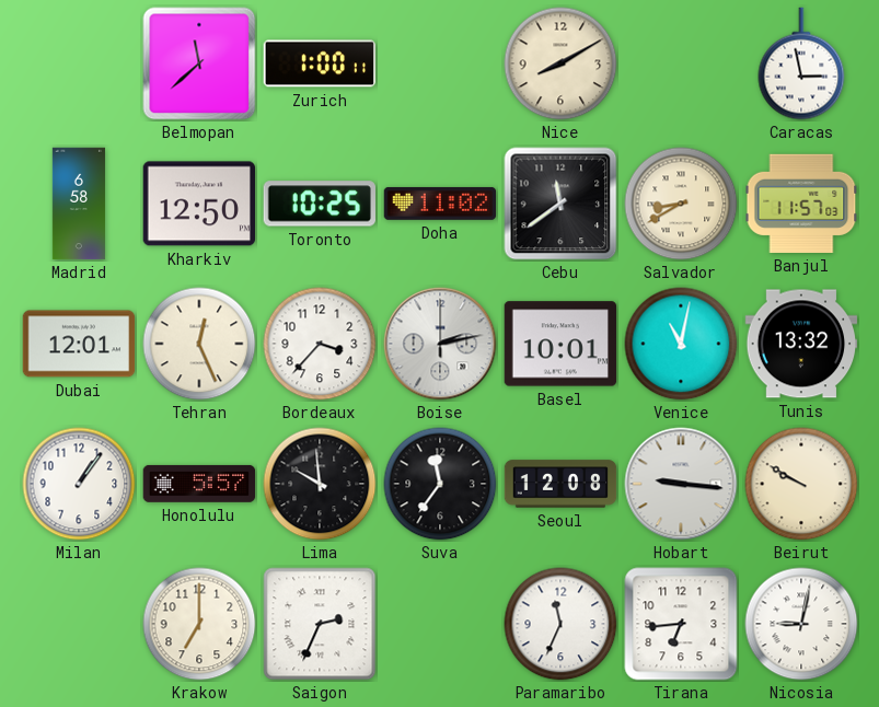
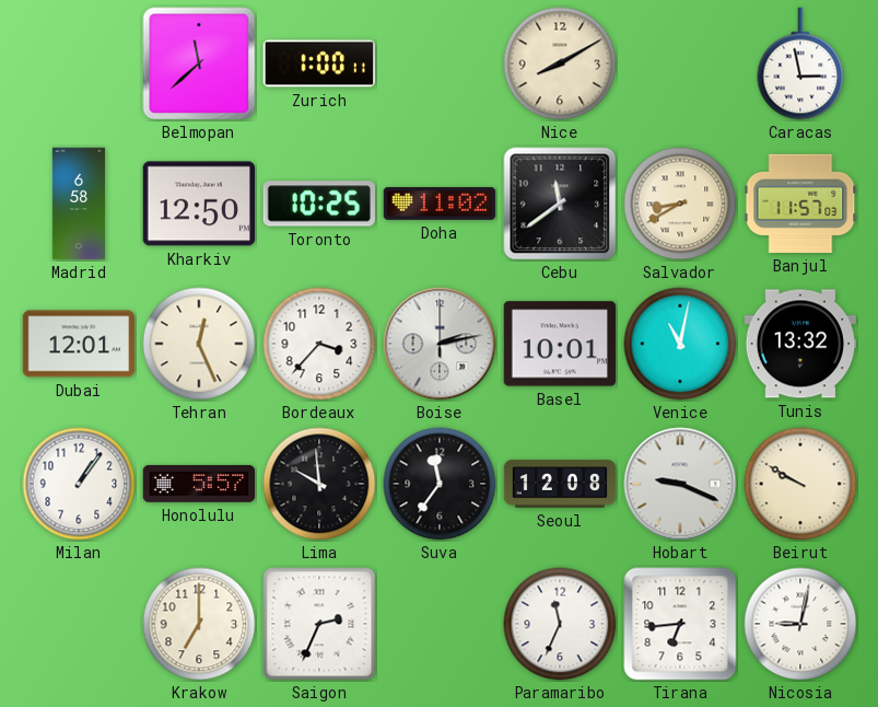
Hobart: 9:16 -> 9:19
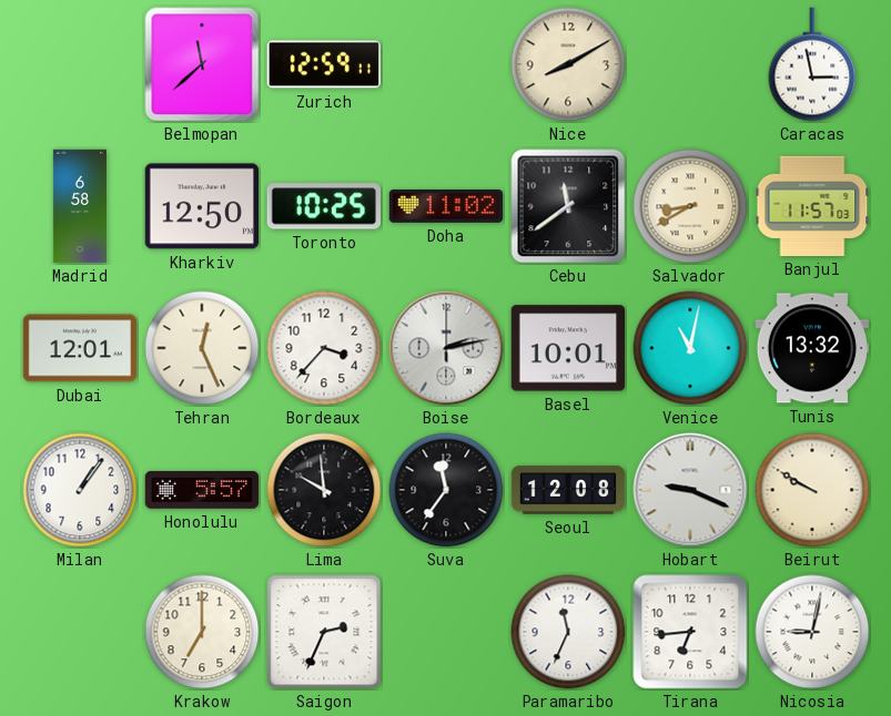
Zurich: 1:00 -> 12:59
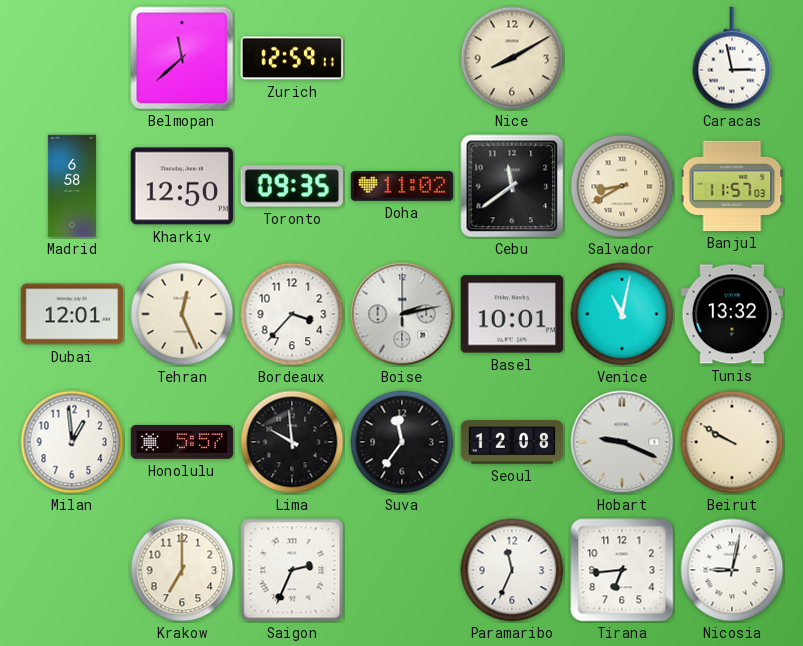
Toronto: 10:25 -> 09:35
Milan: 1:06 -> 12:59
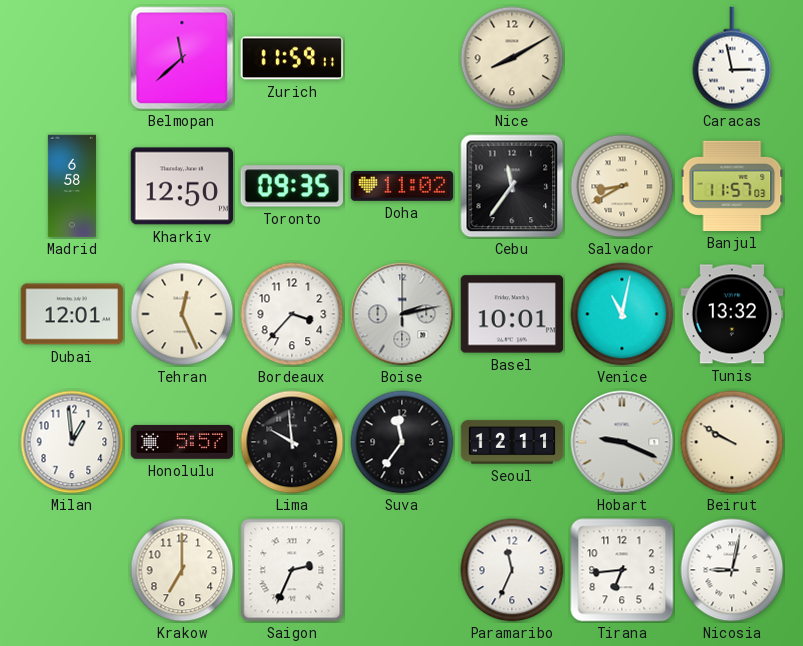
Zurich: 12:59 -> 11:59
Cebu: 11:39 -> 11:36
Seoul: 12:08 -> 12:11
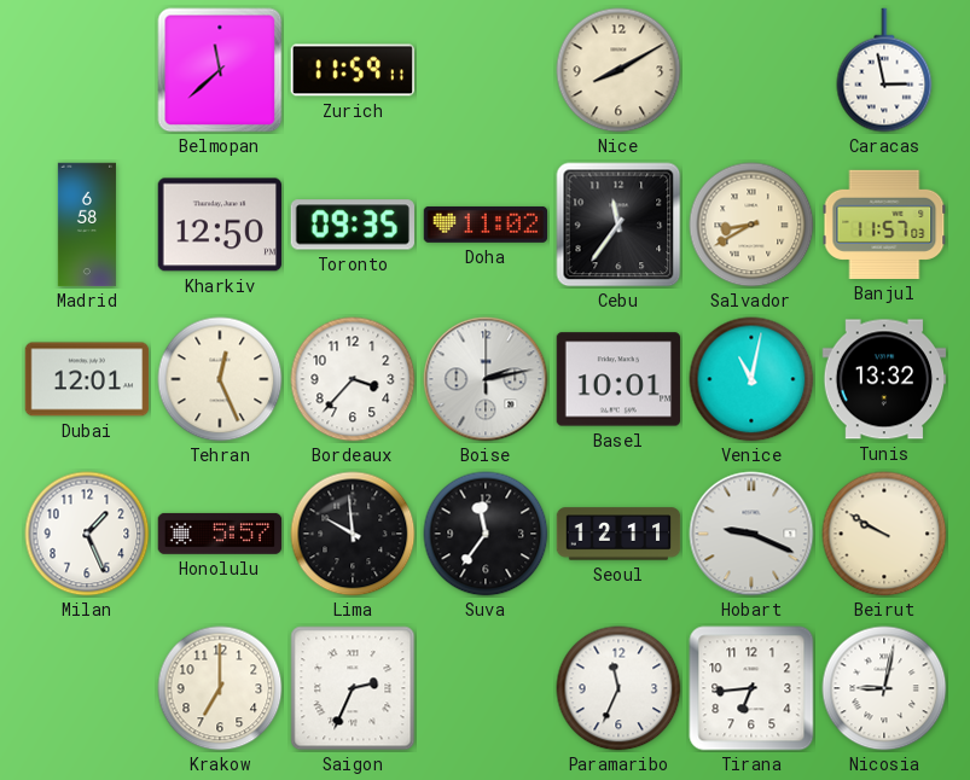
Milan: 12:59 -> 1:26
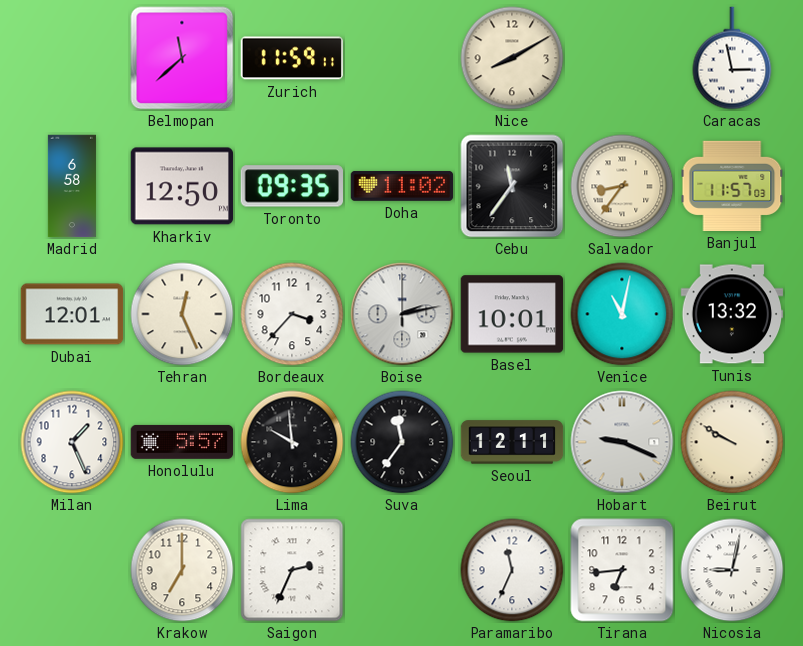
Salvador: 8:40 -> 8:36
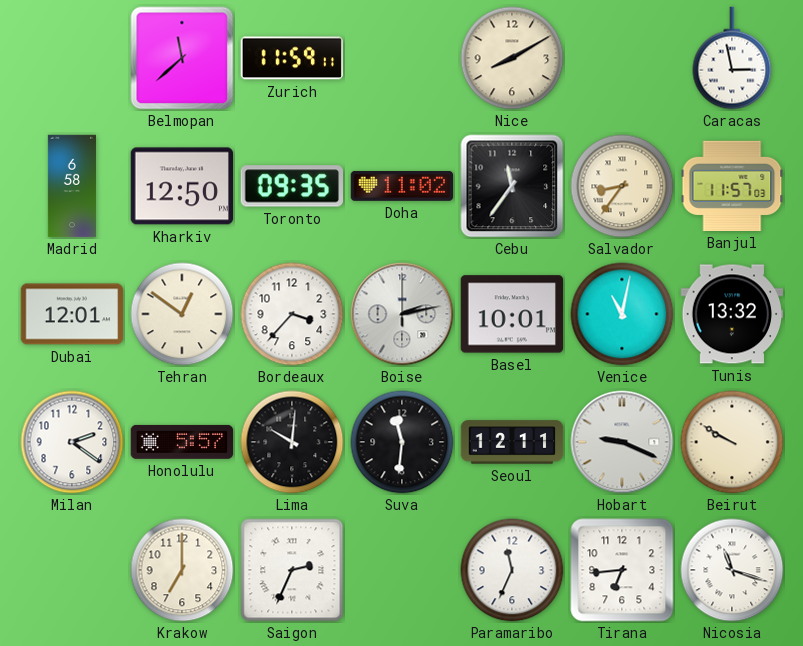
Tehran: 12:26 -> 12:51
Milan: 1:26 -> 2:21
Lima: 9:59 -> 10:01
Suva: 11:36 -> 11:31
Nicosia: 9:02 -> 11:18
